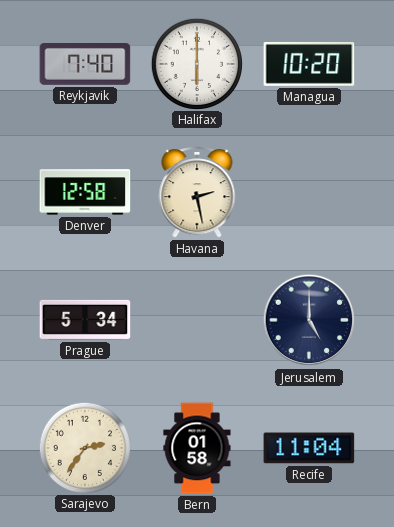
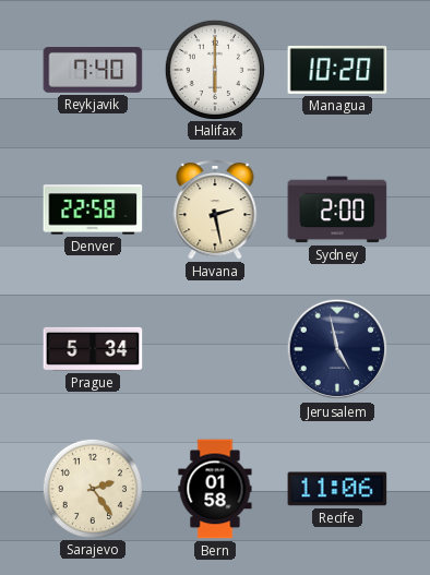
Denver: 12:58 -> 22:58
Sydney: none -> 2:00
Jerusalem: 5:00 -> 4:58
Sarajevo: 2:36 -> 2:24
Recife: 11:04 -> 11:06
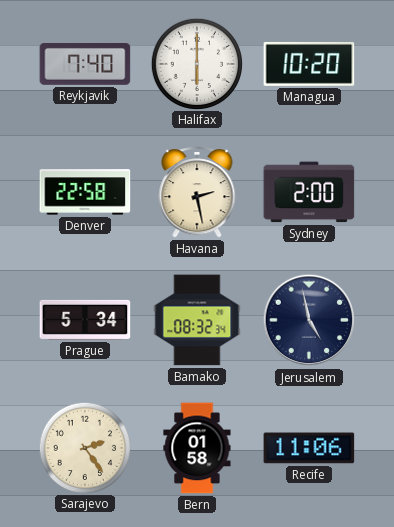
Bamako: none -> 08:32
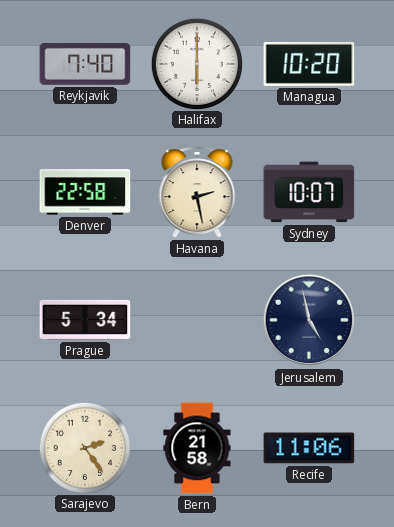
Sydney: 2:00 -> 10:07
Bamako: 08:32 -> none
Bern: 01:58 -> 21:58
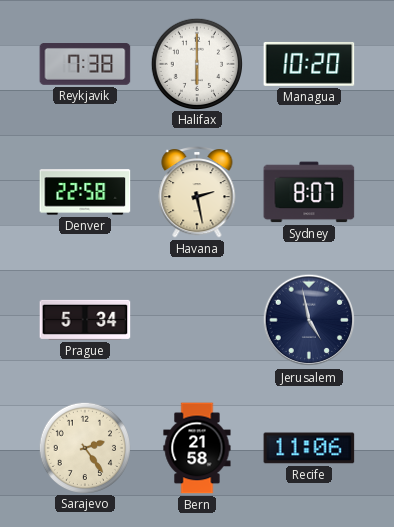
Reykjavik: 7:40 -> 7:38
Sydney: 10:07 -> 8:07
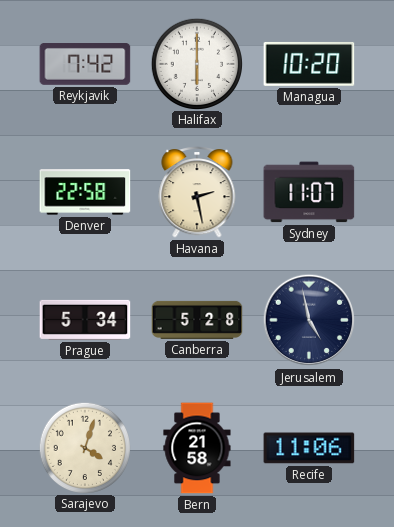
Reykjavik: 7:38 -> 7:42
Sydney: 8:07 -> 11:07
Canberra: none -> 5:28
Sarajevo: 2:24 -> 4:03
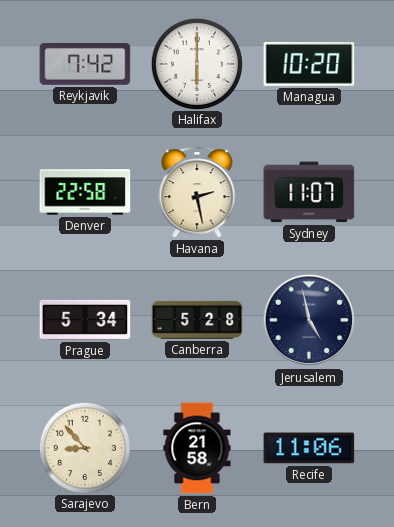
Sarajevo: 4:03 -> 8:53
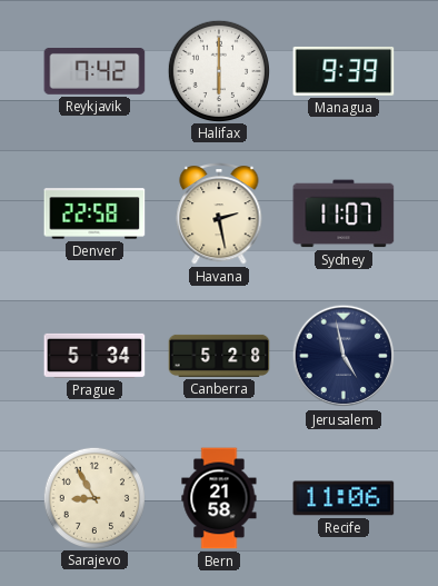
Managua: 10:20 -> 9:39
Sarajevo: 8:53 -> 8:55
